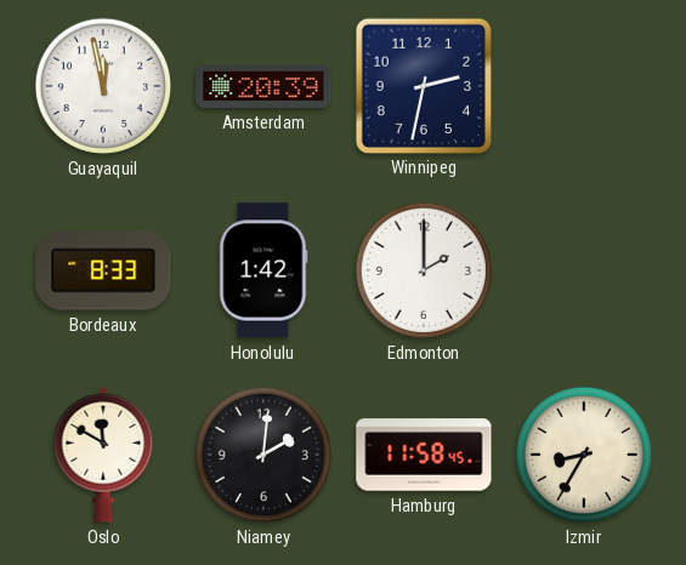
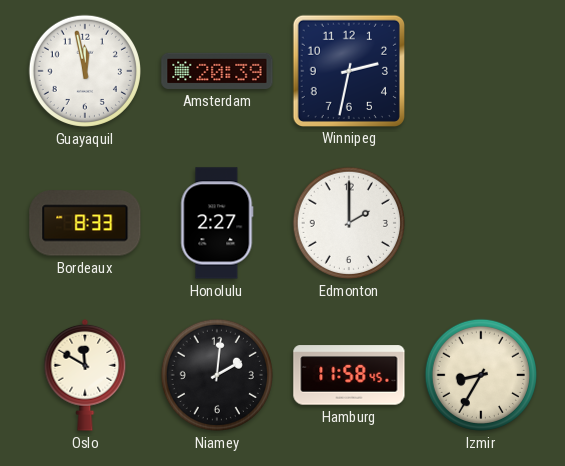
Honolulu: 1:42 -> 2:27
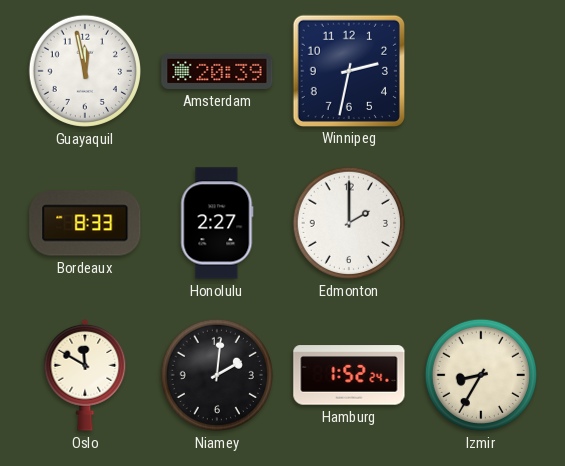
Hamburg: 11:58 -> 1:52
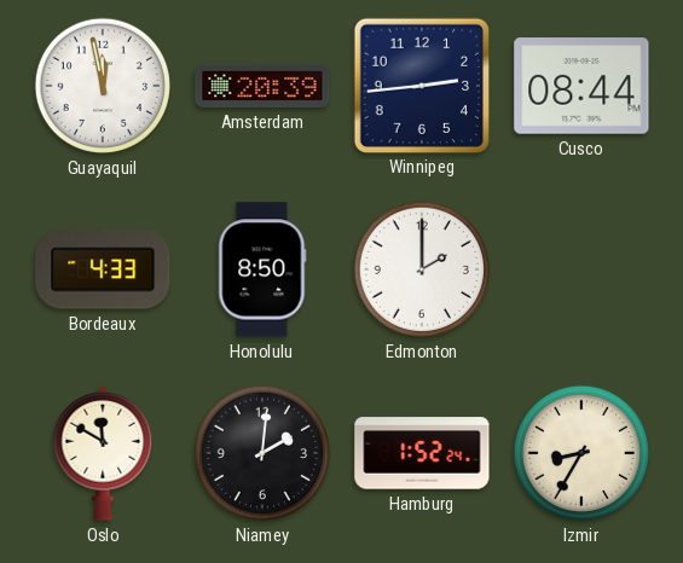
Winnipeg: 2:32 -> 2:44
Cusco: none -> 08:44
Bordeaux: 8:33 -> 4:33
Honolulu: 2:27 -> 8:50
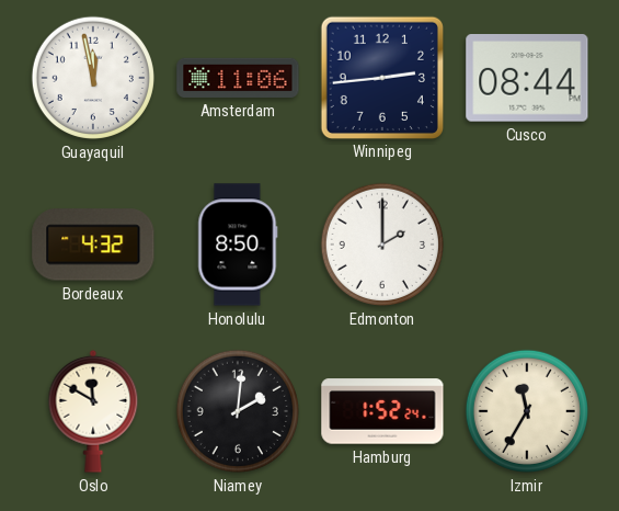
Amsterdam: 20:39 -> 11:06
Bordeaux: 4:33 -> 4:32
Izmir: 8:35 -> 11:35
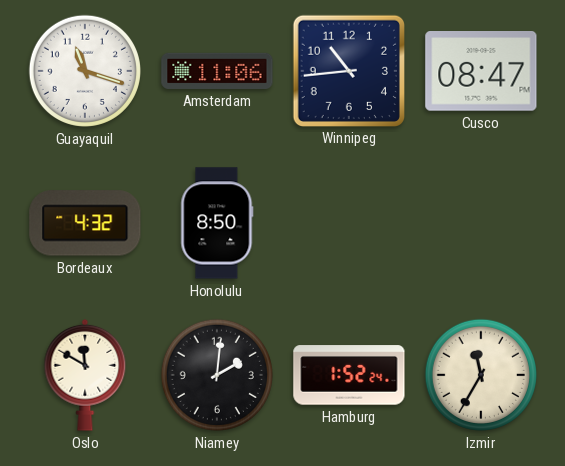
Guayaquil: 11:58 -> 11:18
Winnipeg: 2:44 -> 10:44
Cusco: 08:44 -> 08:47
Edmonton: 2:00 -> none
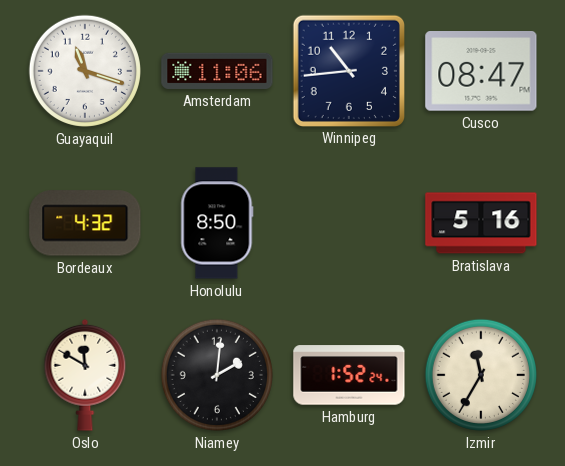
Bratislava: none -> 5:16
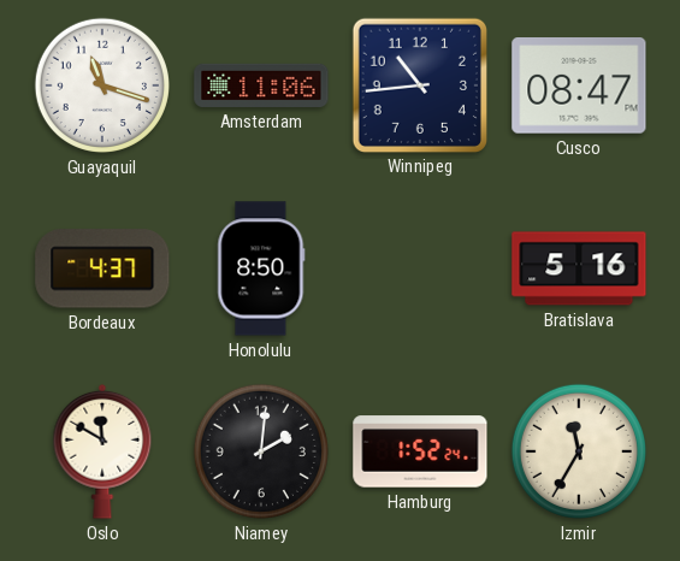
Bordeaux: 4:32 -> 4:37
